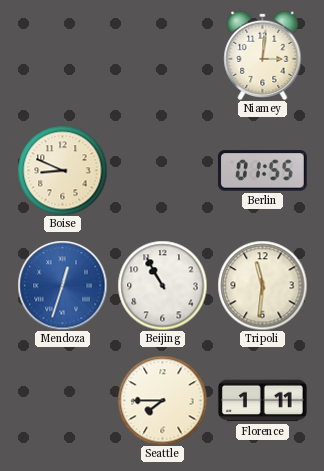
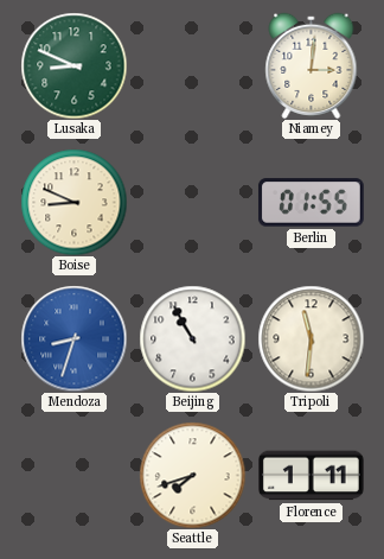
Lusaka: none -> 8:49
Mendoza: 12:33 -> 8:33
Seattle: 7:45 -> 7:42
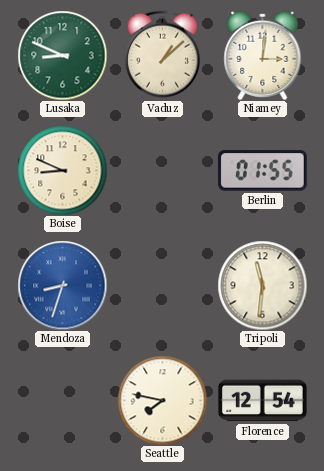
Vaduz: none -> 1:08
Beijing: 10:55 -> none
Seattle: 7:42 -> 7:47
Florence: 1:11 -> 12:54
